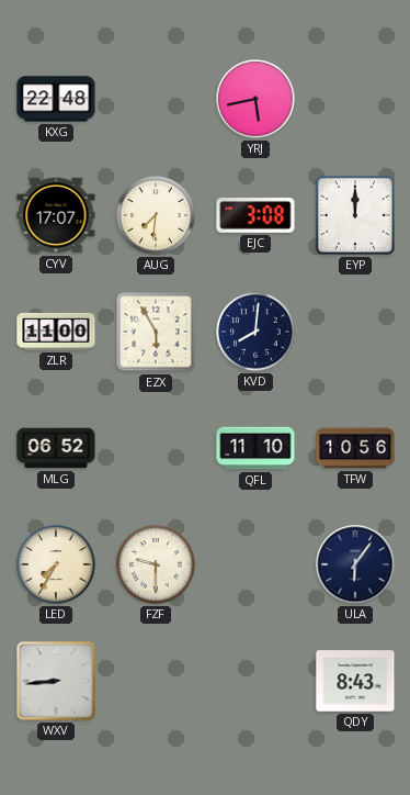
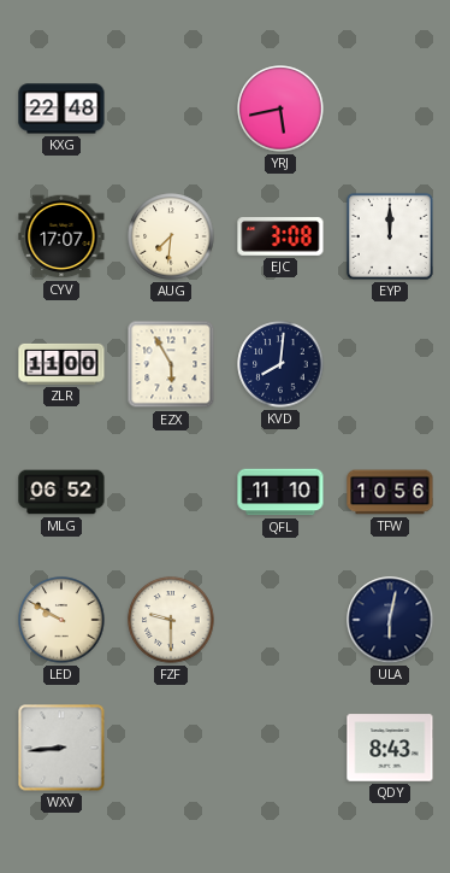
LED: 7:35 -> 9:50
ULA: 6:06 -> 6:02
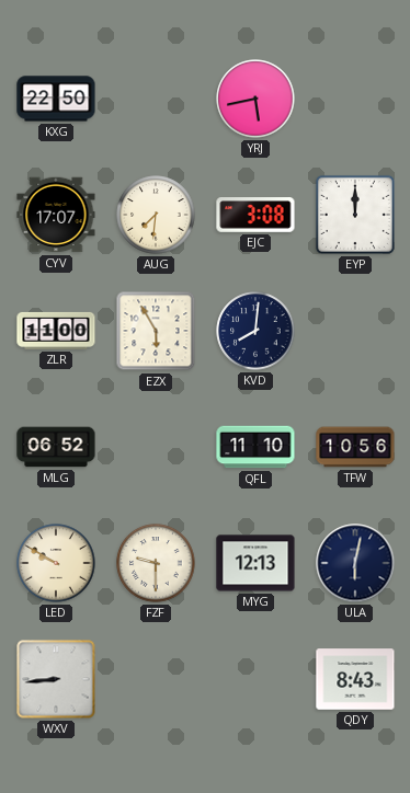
KXG: 22:48 -> 22:50
MYG: none -> 12:13
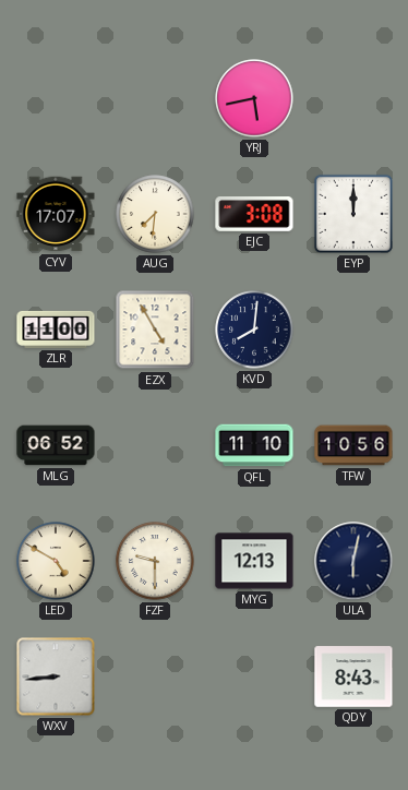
KXG: 22:50 -> none
EZX: 5:55 -> 4:55
LED: 9:50 -> 4:50
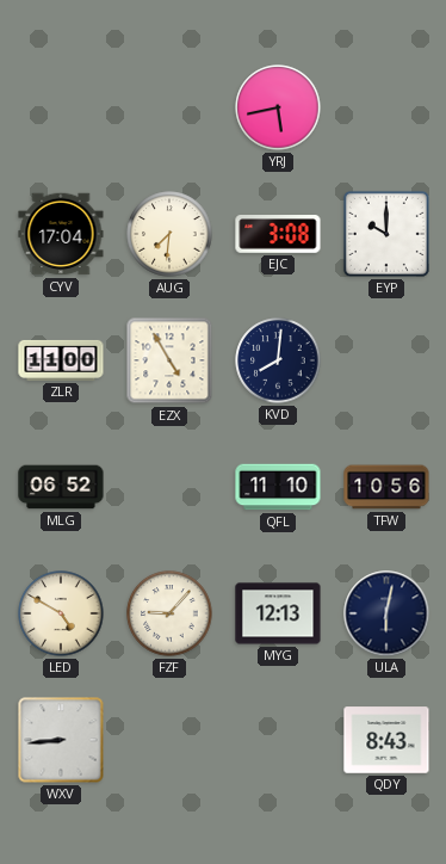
CYV: 17:07 -> 17:04
EYP: 12:00 -> 10:00
FZF: 9:30 -> 9:07
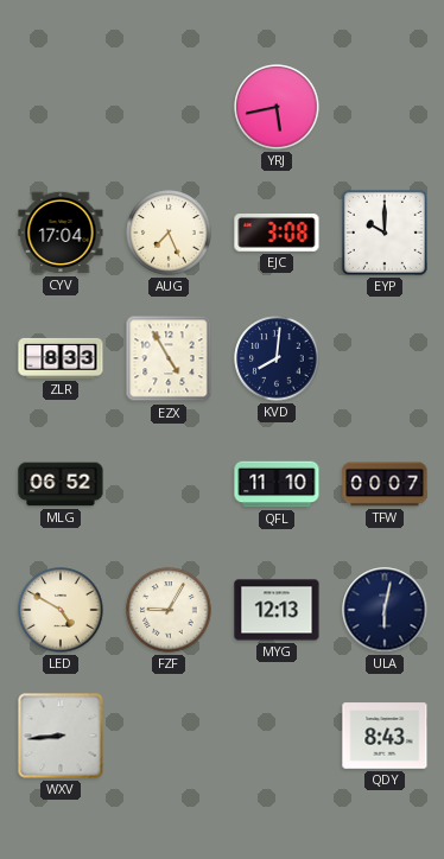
AUG: 7:31 -> 7:26
ZLR: 11:00 -> 8:33
TFW: 10:56 -> 00:07
FZF: 9:07 -> 9:05
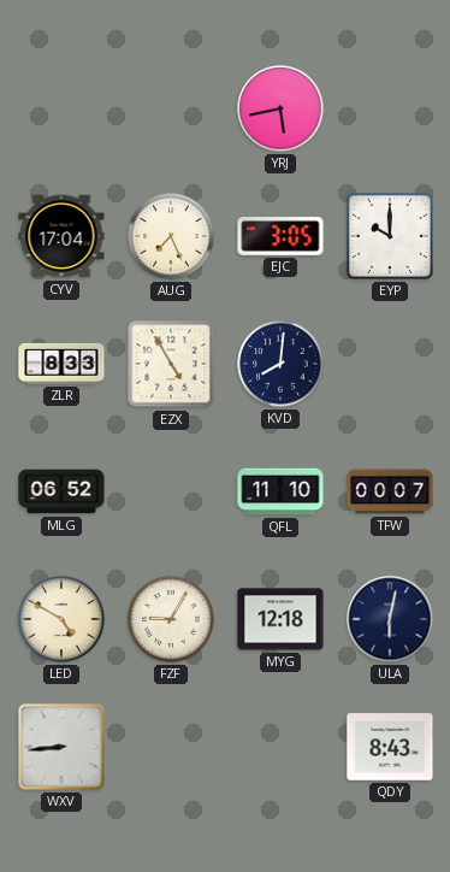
EJC: 3:08 -> 3:05
MYG: 12:13 -> 12:18
